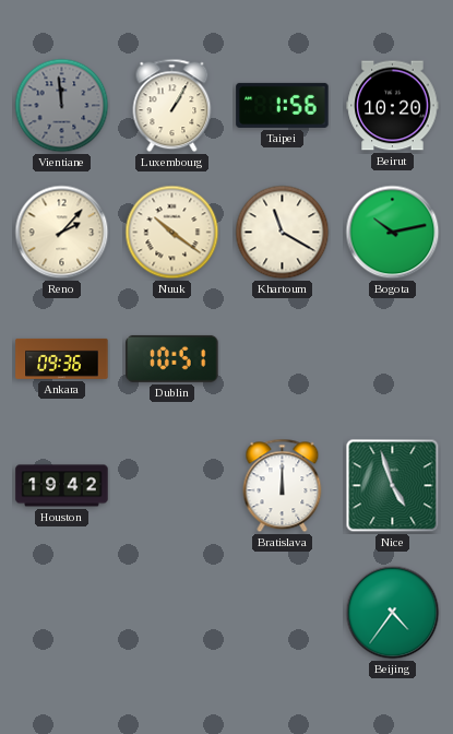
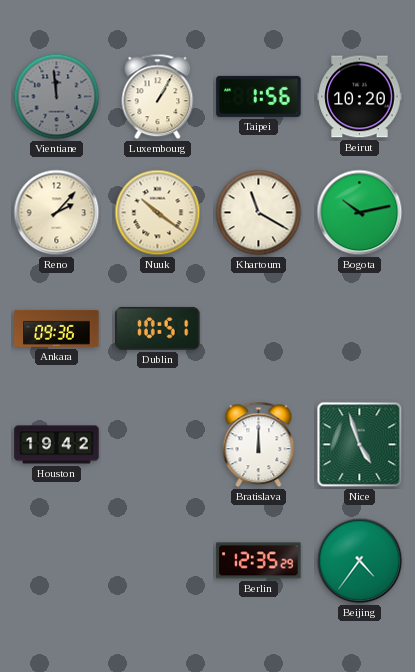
Berlin: none -> 12:35
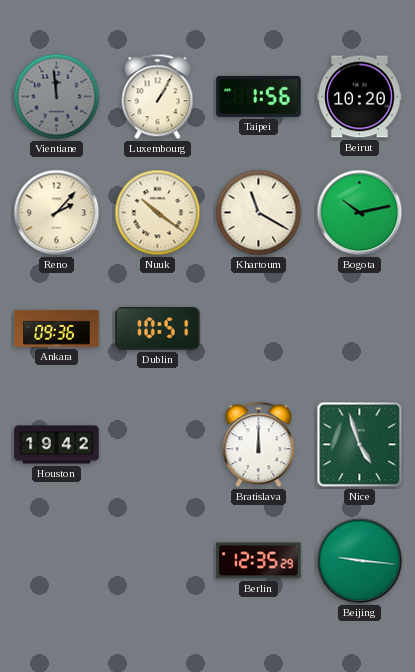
Beijing: 4:36 -> 9:16
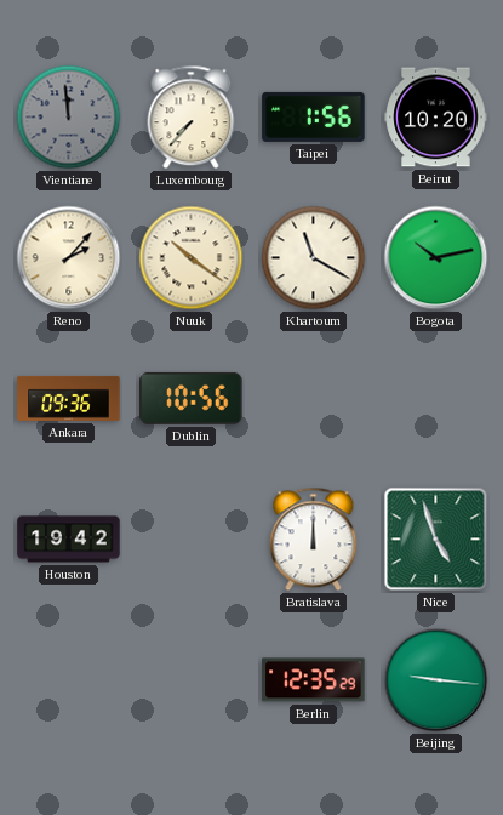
Luxembourg: 1:05 -> 7:37
Dublin: 10:51 -> 10:56
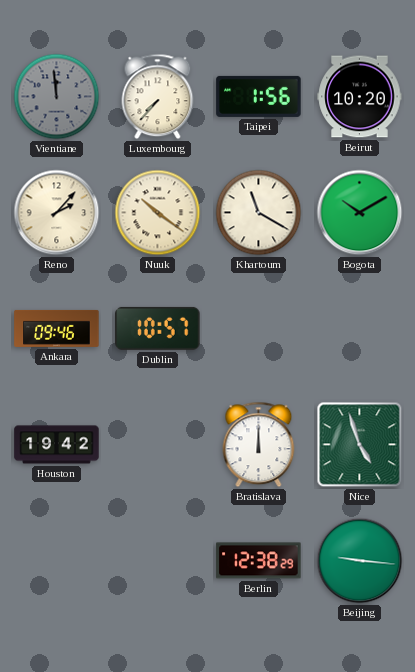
Bogota: 10:13 -> 10:10
Ankara: 09:36 -> 09:46
Dublin: 10:56 -> 10:57
Berlin: 12:35 -> 12:38
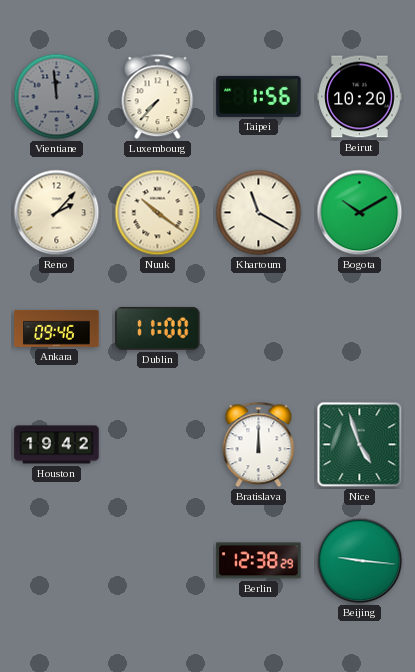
Dublin: 10:57 -> 11:00
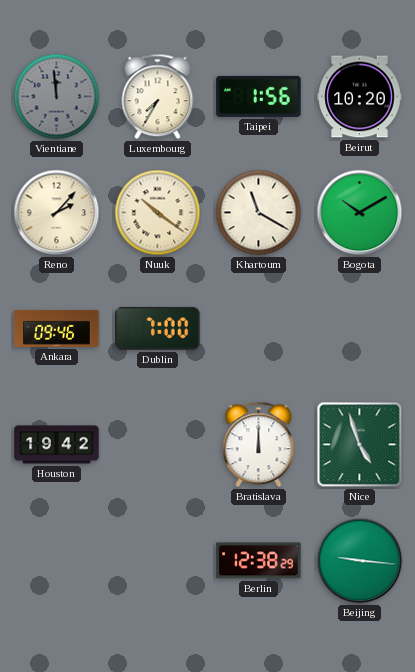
Luxembourg: 7:37 -> 7:35
Dublin: 11:00 -> 7:00
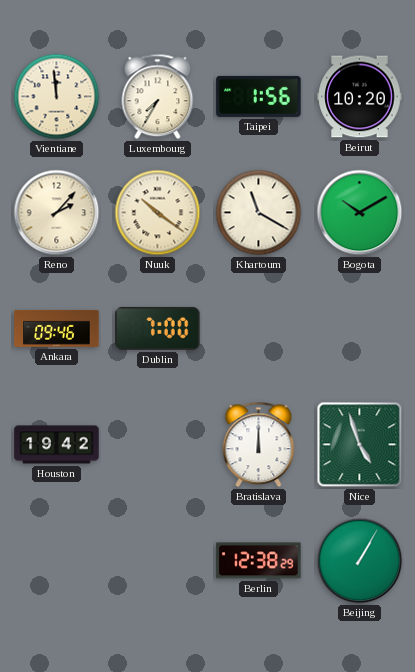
Vientiane dial: grey -> cream
Beijing: 9:16 -> 1:05
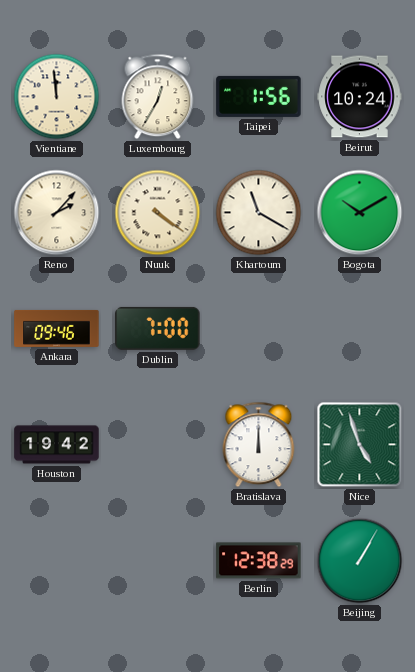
Luxembourg: 7:35 -> 12:35
Beirut: 10:20 -> 10:24
Nuuk: 10:21 -> 4:21
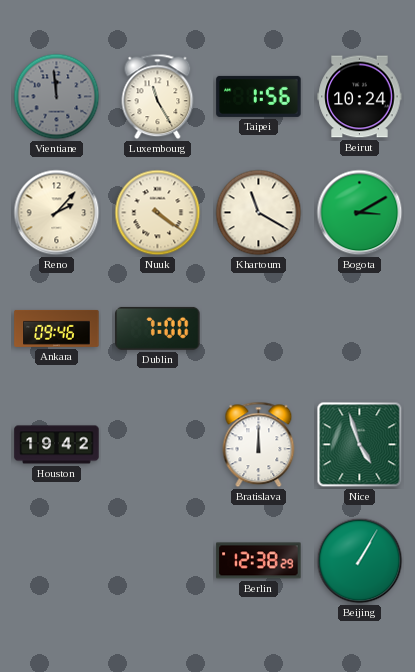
Vientiane dial: cream -> grey
Luxembourg: 12:35 -> 11:25
Bogota: 10:10 -> 3:10
